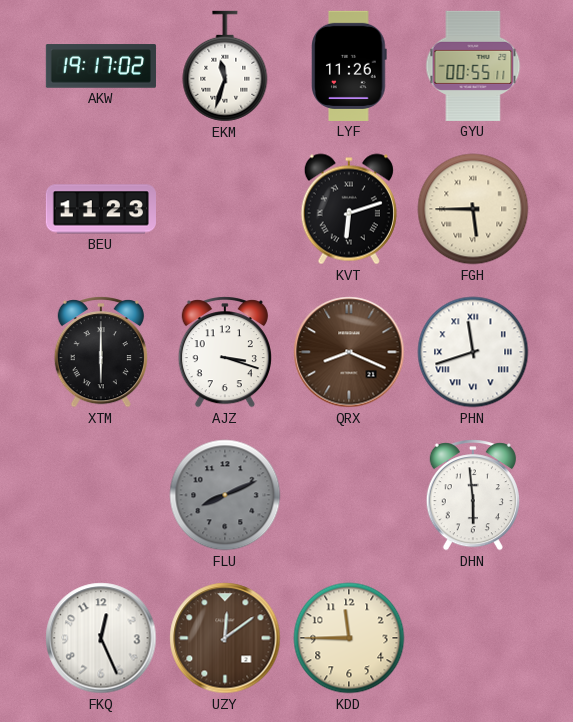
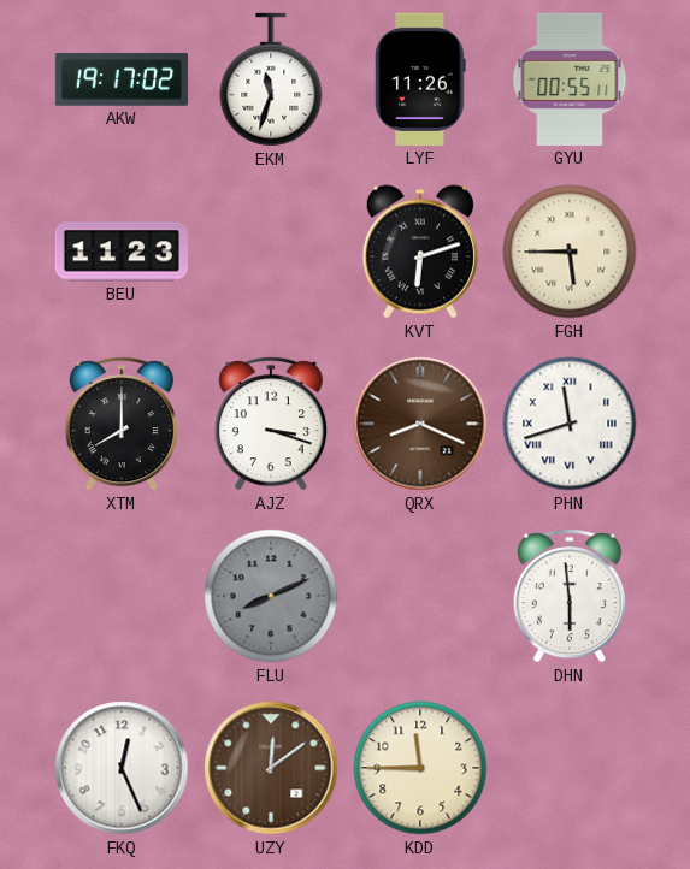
XTM: 6:00 -> 8:00
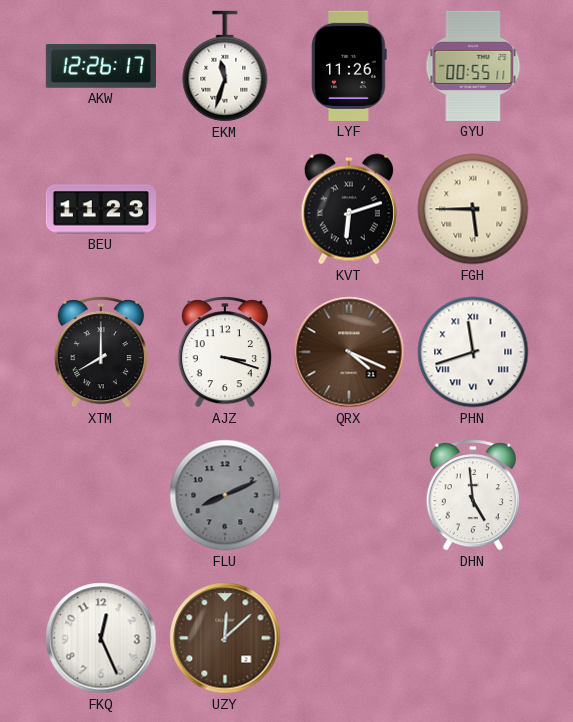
AKW: 19:17 -> 12:26
QRX: 8:19 -> 4:19
DHN: 5:59 -> 4:59
UZY: 12:09 -> 12:08
KDD: 11:45 -> none
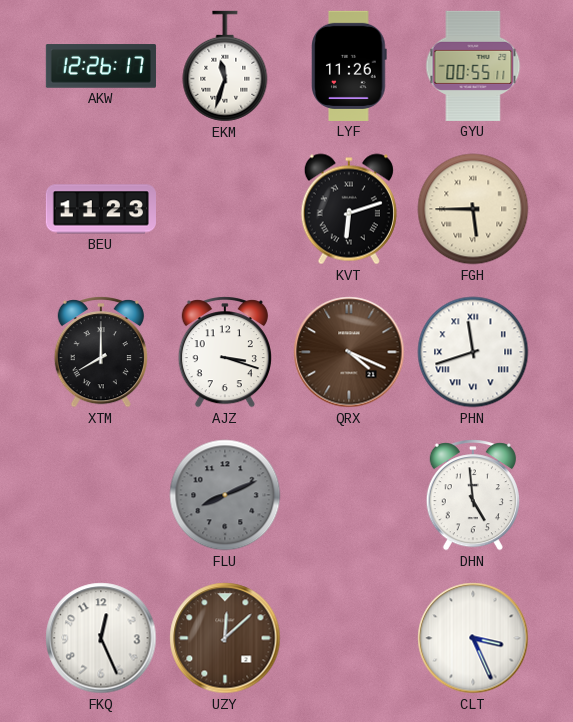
CLT: none -> 3:26
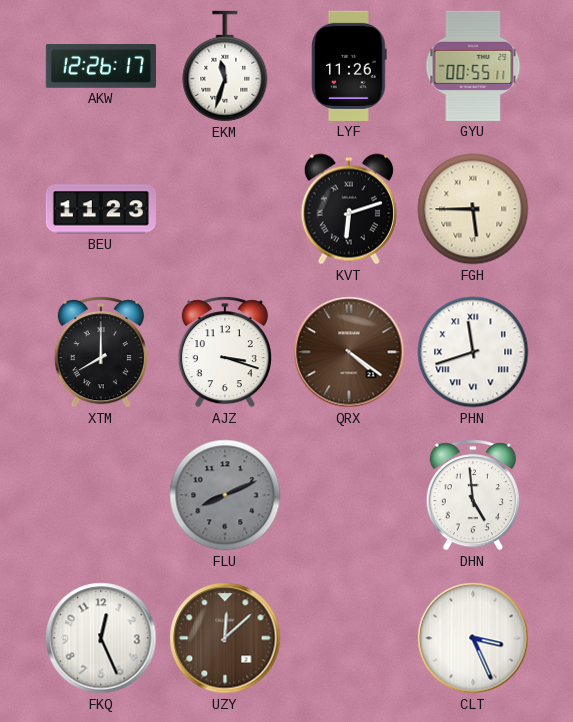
QRX: 4:19 -> 4:21
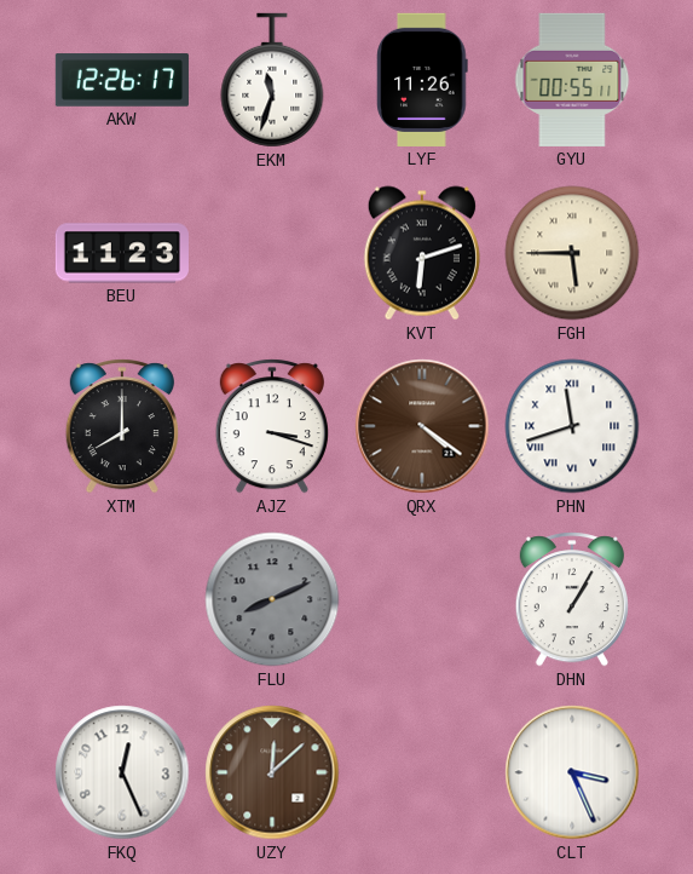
DHN: 4:59 -> 1:05
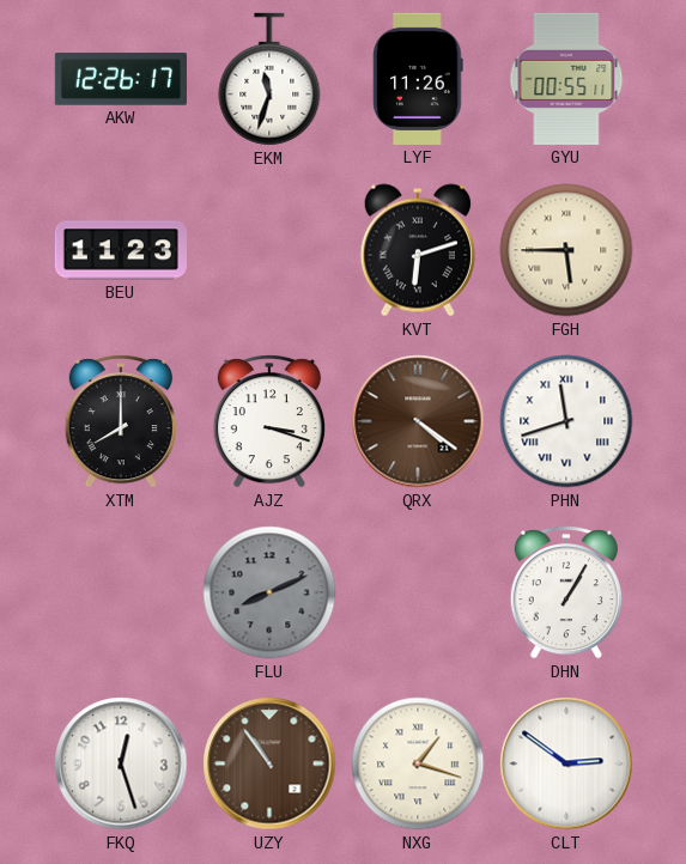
FKQ: 12:26 -> 12:27
UZY: 12:08 -> 10:54
NXG: none -> 1:18
CLT: 3:26 -> 2:51
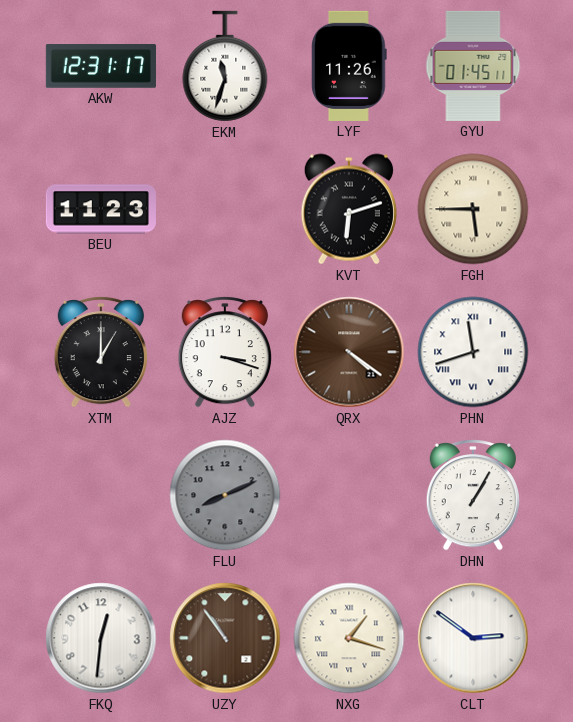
AKW: 12:26 -> 12:31
GYU: 00:55 -> 01:45
XTM: 8:00 -> 1:00
FKQ: 12:27 -> 12:31
